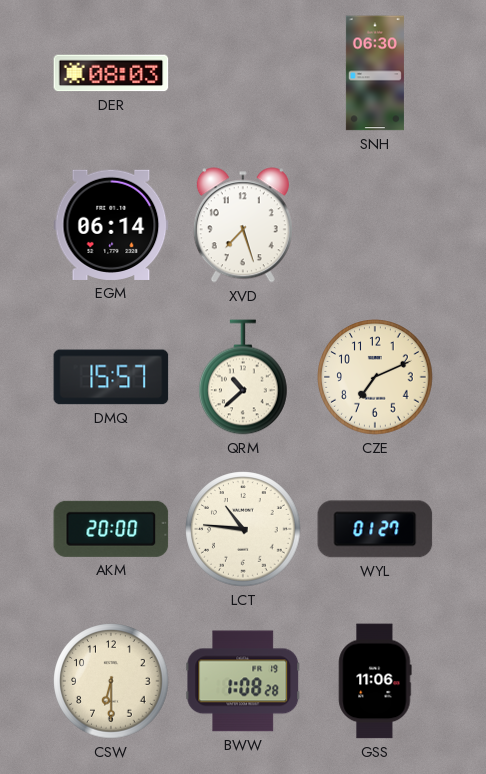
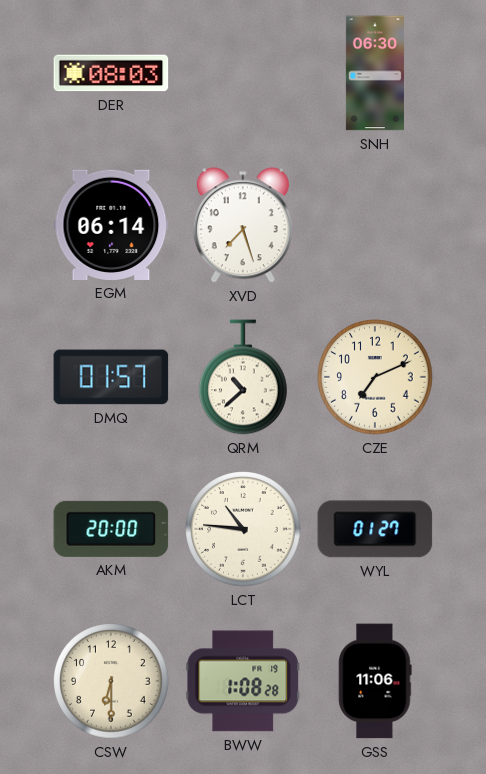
DMQ: 15:57 -> 01:57
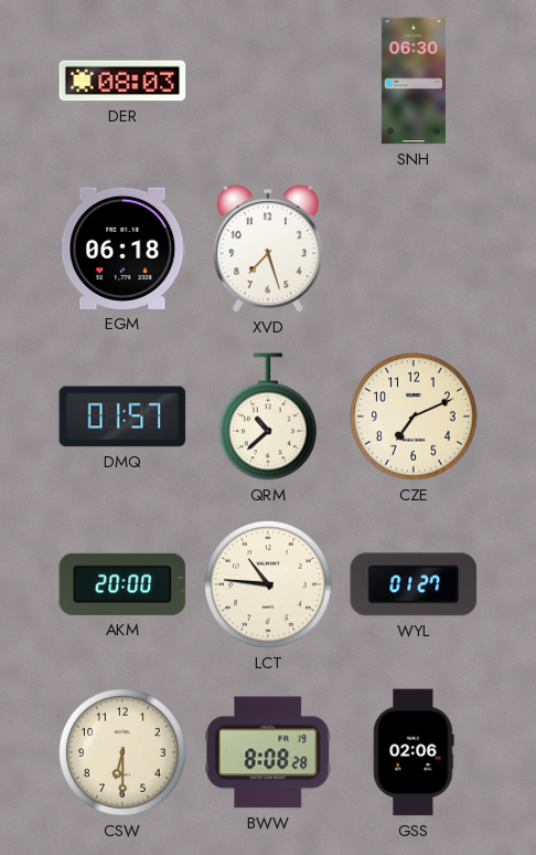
EGM: 06:14 -> 06:18
BWW: 1:08 -> 8:08
GSS: 11:06 -> 02:06
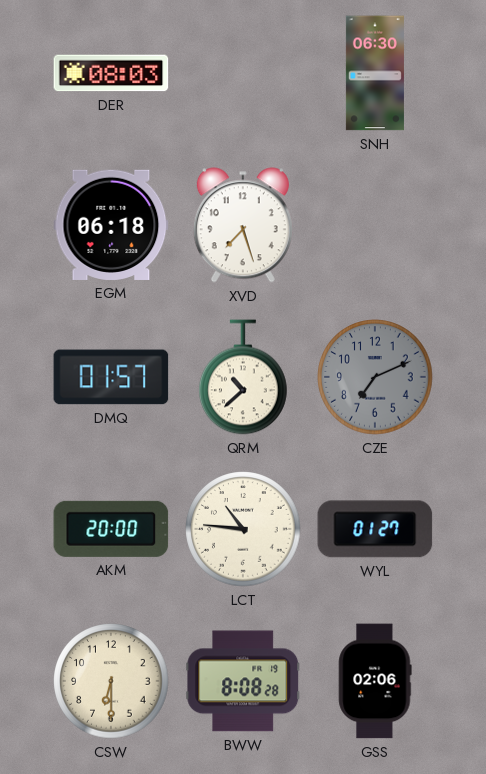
CZE dial: cream -> grey
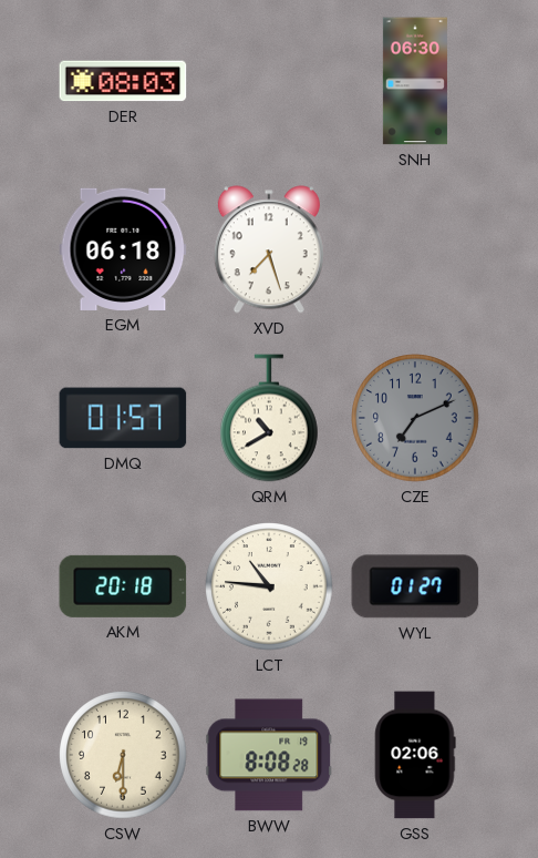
QRM: 10:38 -> 10:40
AKM: 20:00 -> 20:18
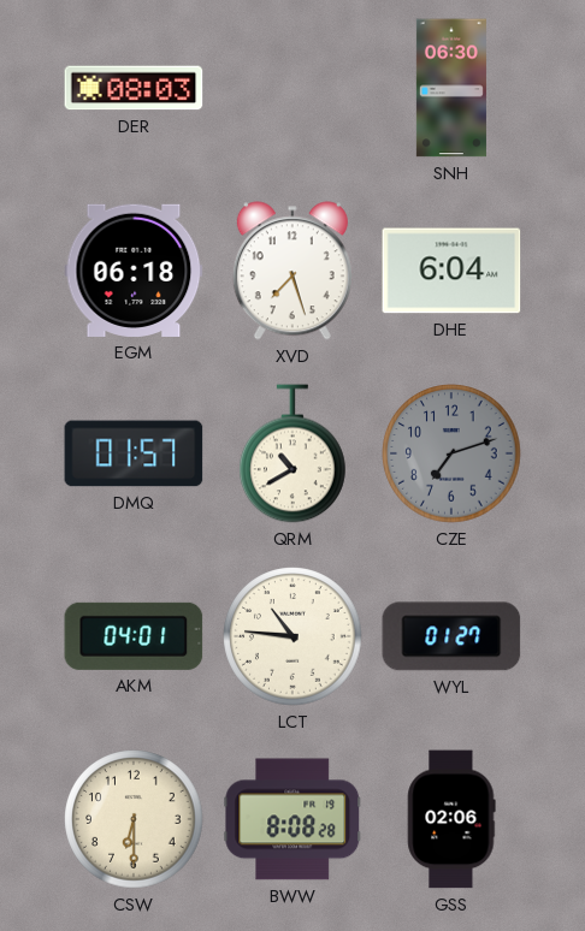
DHE: none -> 6:04
CZE: 7:11 -> 7:12
AKM: 20:18 -> 04:01
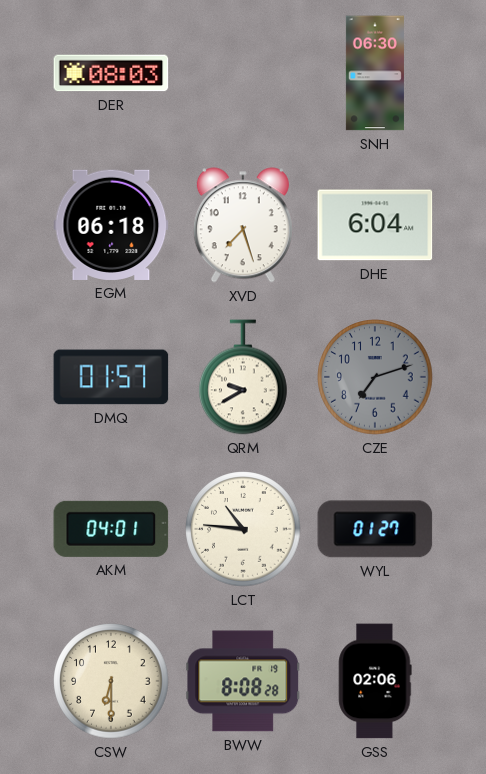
QRM: 10:40 -> 9:40
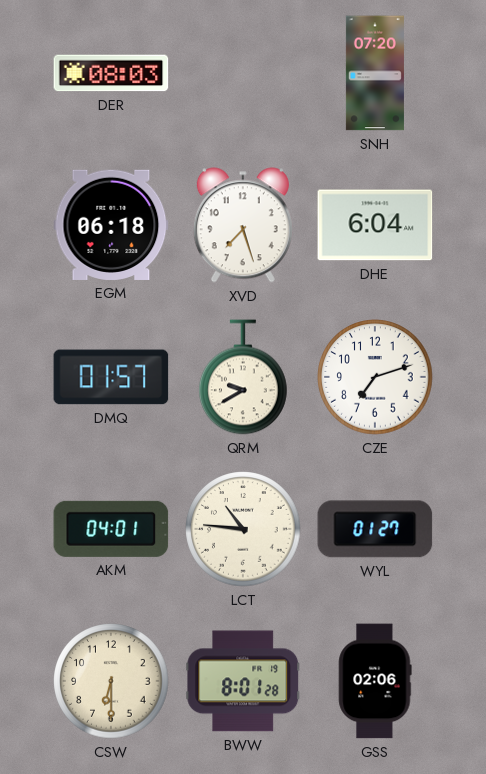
SNH: 06:30 -> 07:20
CZE dial: grey -> white
BWW: 8:08 -> 8:01
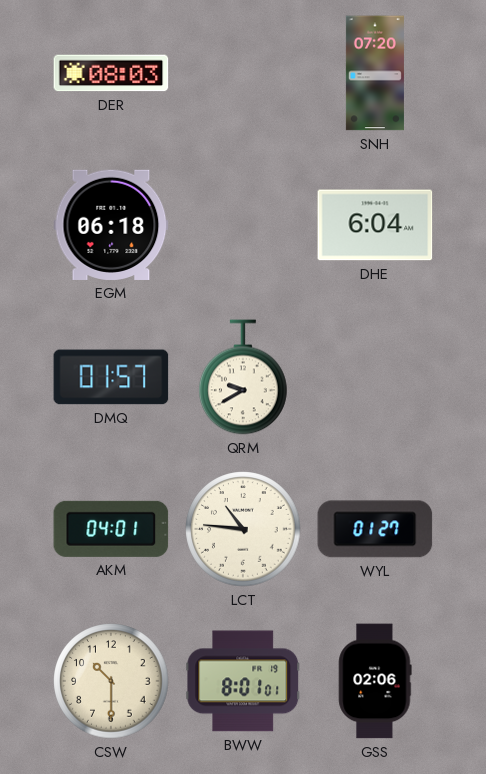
XVD: 7:27 -> none
CZE: 7:12 -> none
CSW: 6:30 -> 10:30
BWW: 8:01:28 -> 8:01:01
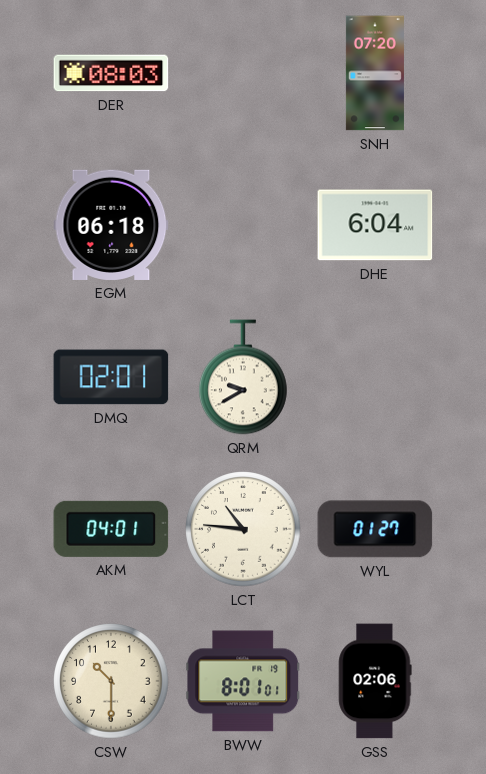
DMQ: 01:57 -> 02:01
